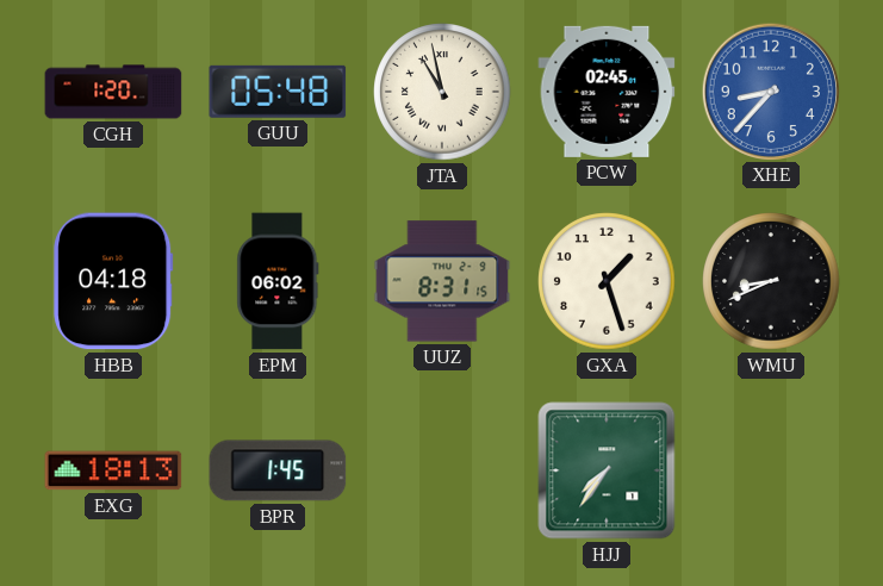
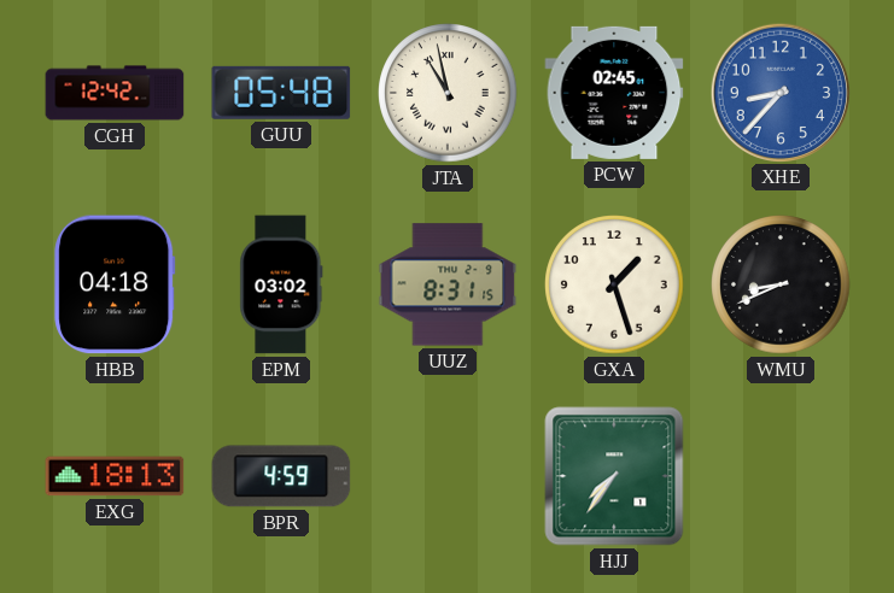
CGH: 1:20 -> 12:42
EPM: 06:02 -> 03:02
BPR: 1:45 -> 4:59
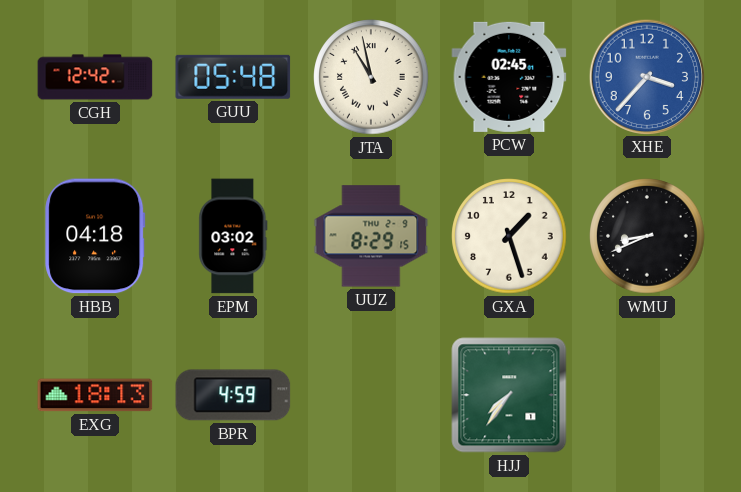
XHE: 8:37 -> 3:37
UUZ: 8:31 -> 8:29
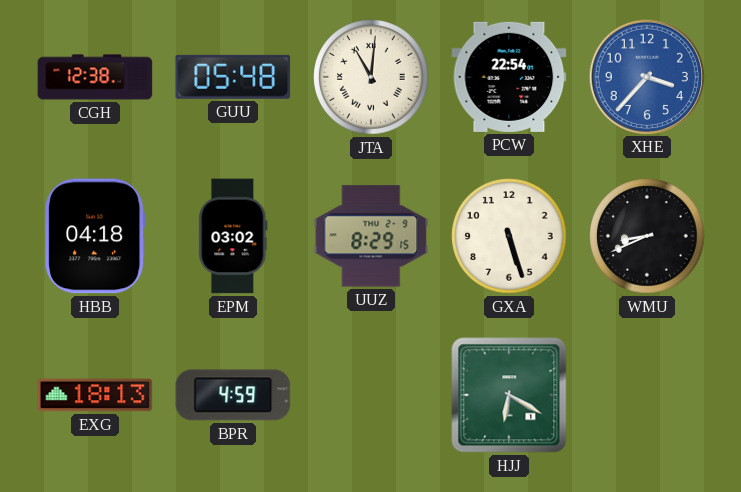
CGH: 12:42 -> 12:38
JTA: 10:58 -> 11:01
PCW: 02:45 -> 22:54
GXA: 1:27 -> 5:27
HJJ: 7:36 -> 6:20
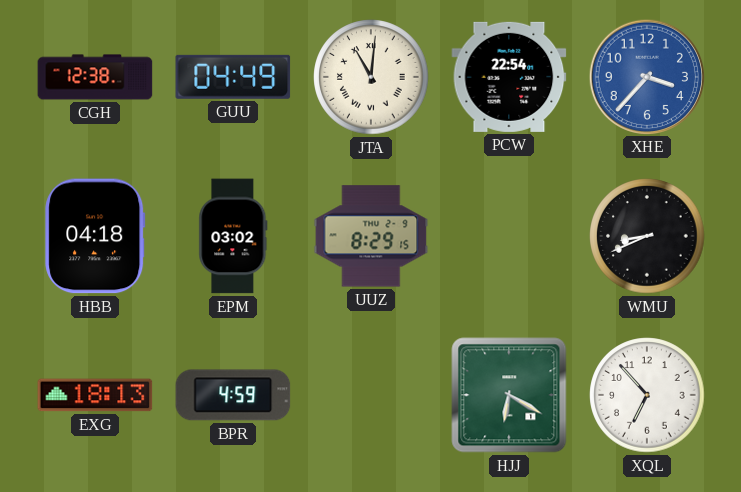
GUU: 05:48 -> 04:49
GXA: 5:27 -> none
XQL: none -> 6:53
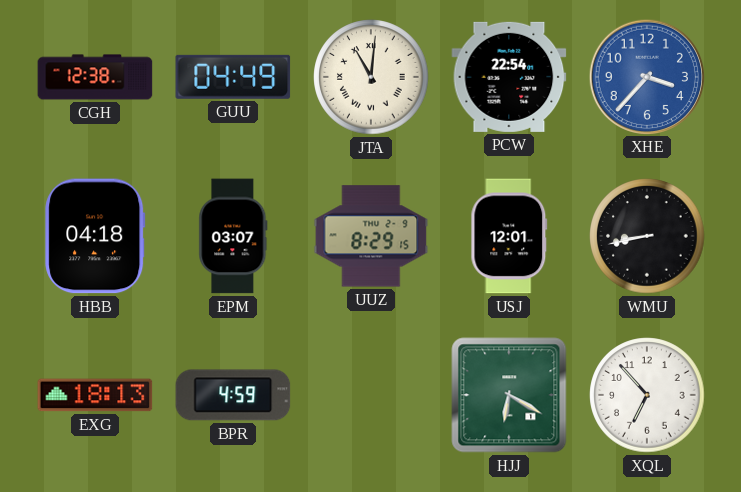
EPM: 03:02 -> 03:07
USJ: none -> 12:01
WMU: 8:41 -> 8:43
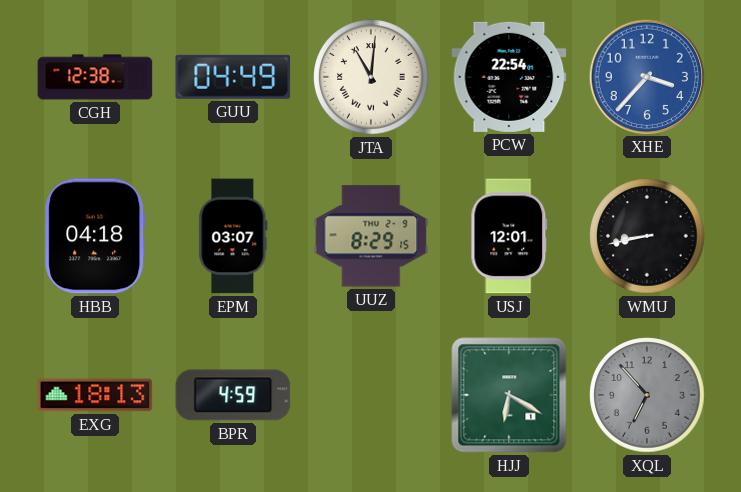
XQL dial: white -> grey
